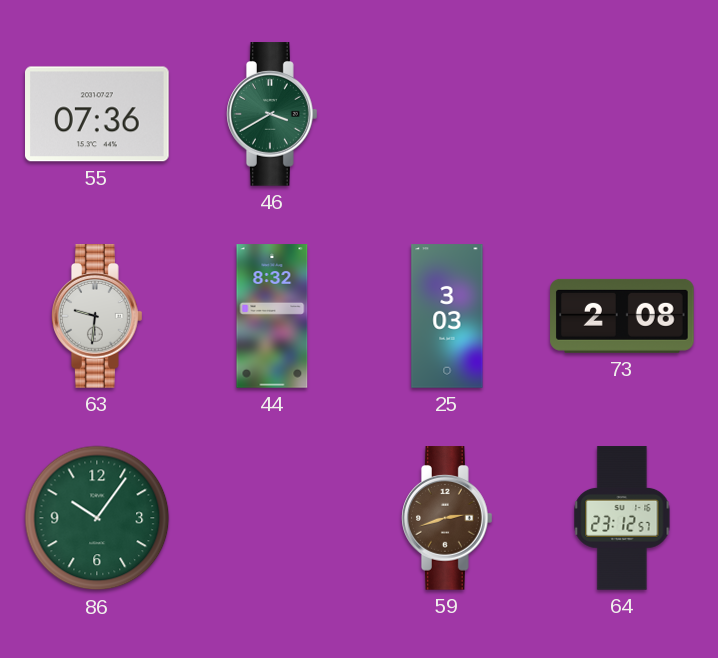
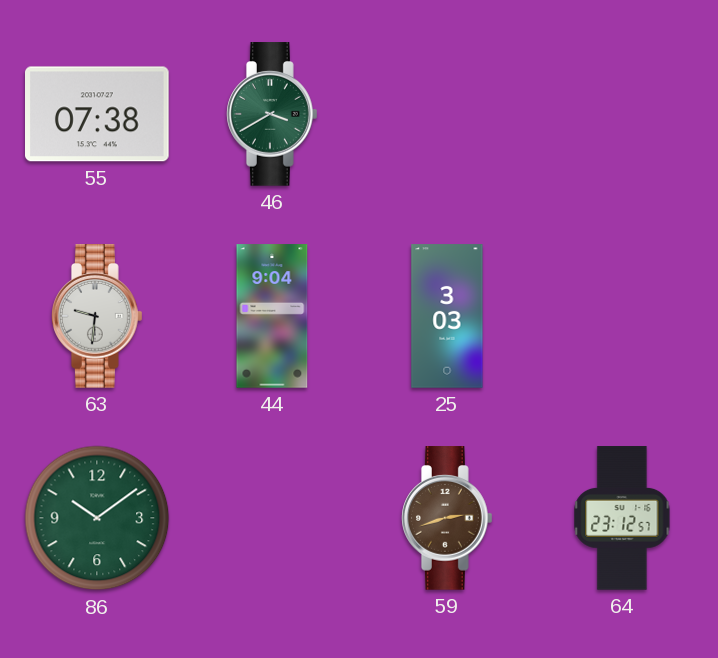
55: 07:36 -> 07:38
44: 8:32 -> 9:04
73: 2:08 -> none
86: 10:06 -> 10:09
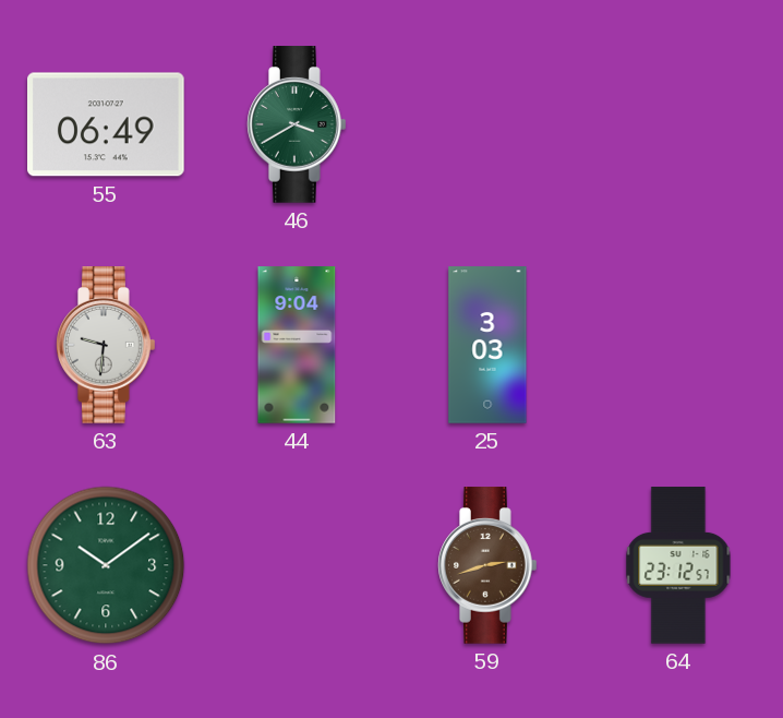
55: 07:38 -> 06:49
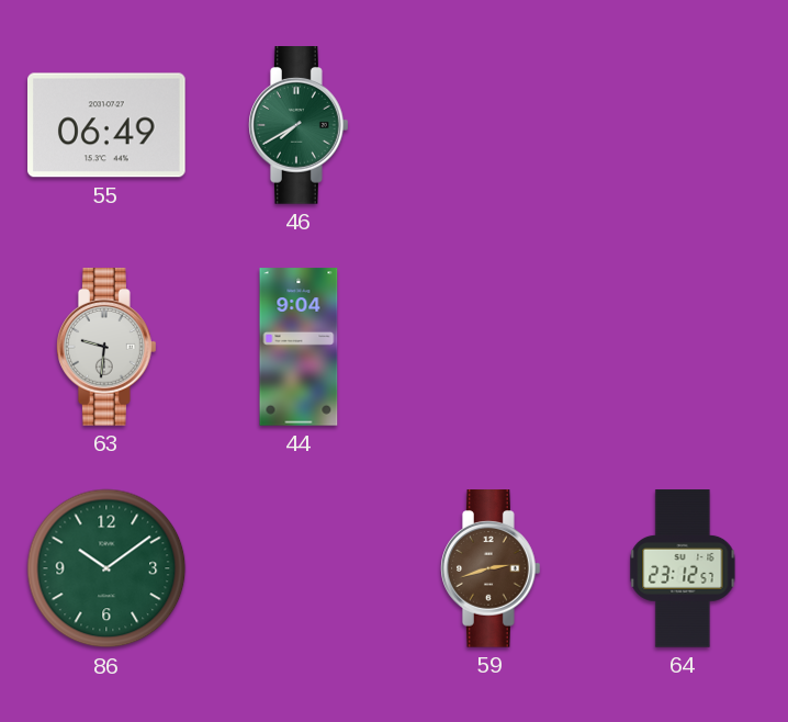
46: 3:40 -> 7:40
25: 3:03 -> none
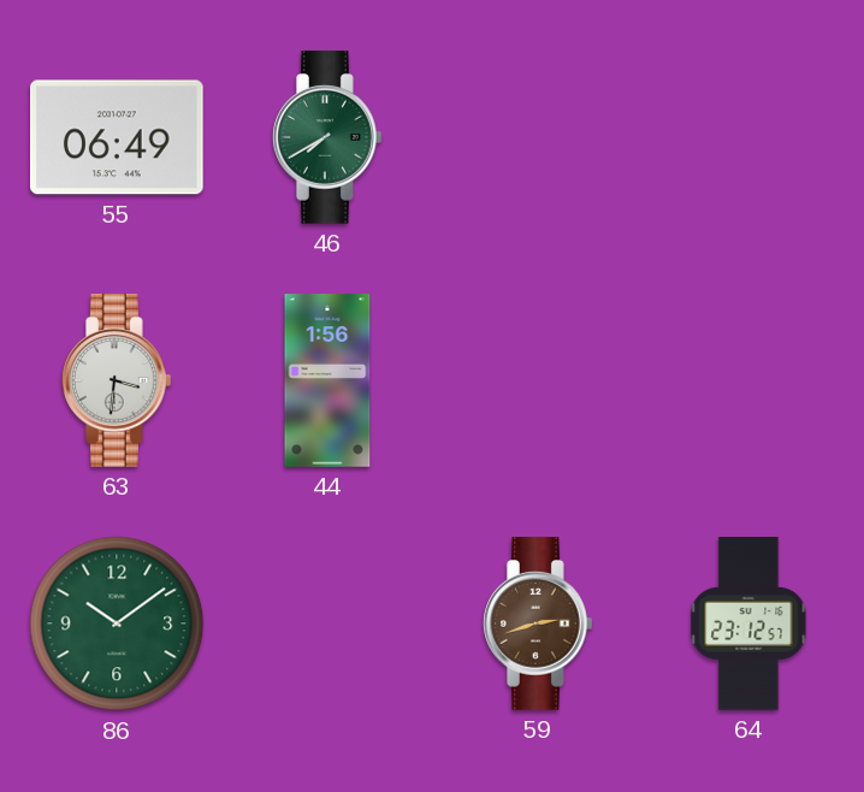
63: 9:31 -> 3:31
44: 9:04 -> 1:56
